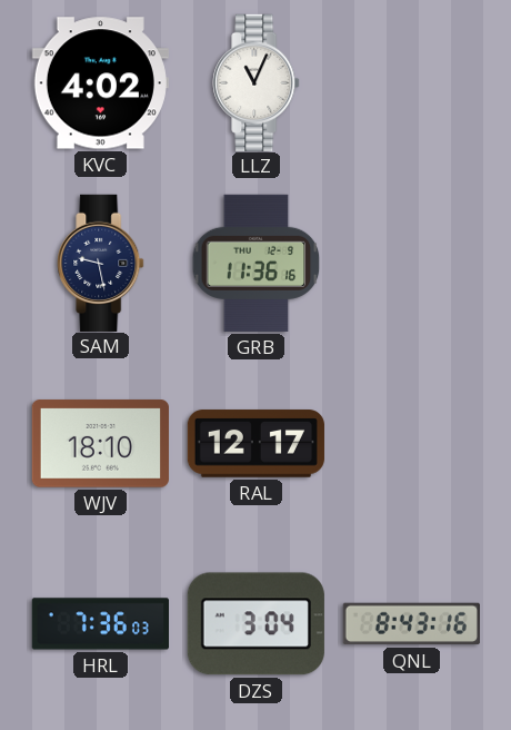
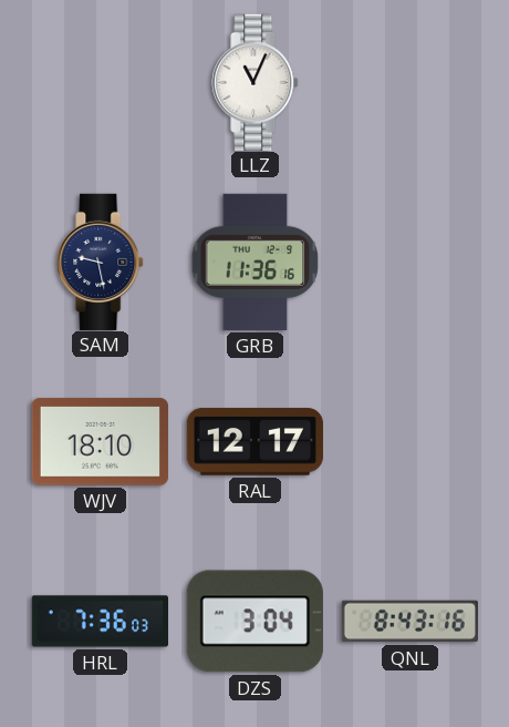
KVC: 4:02 -> none
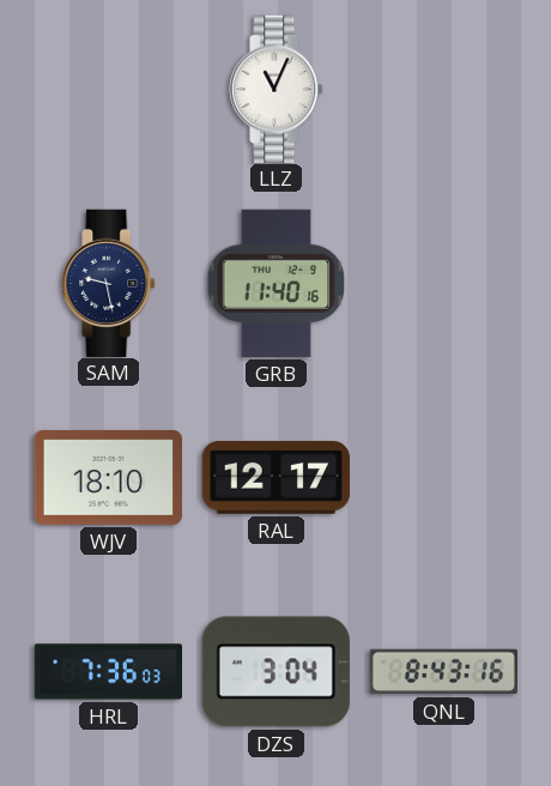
GRB: 11:36 -> 11:40
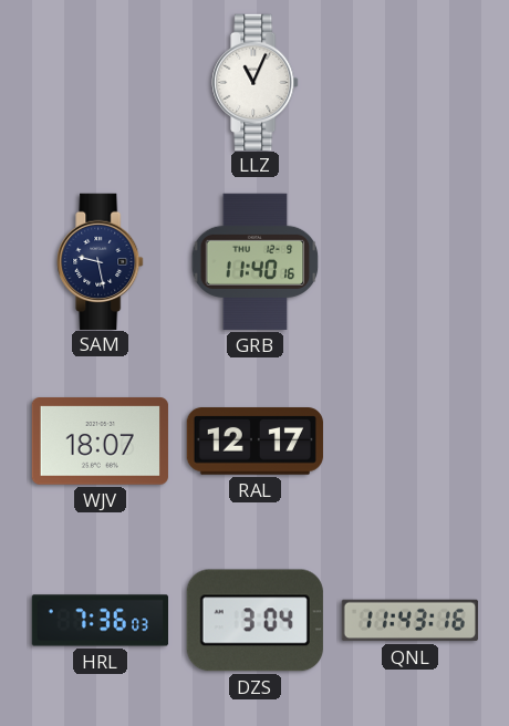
WJV: 18:10 -> 18:07
QNL: 8:43 -> 11:43
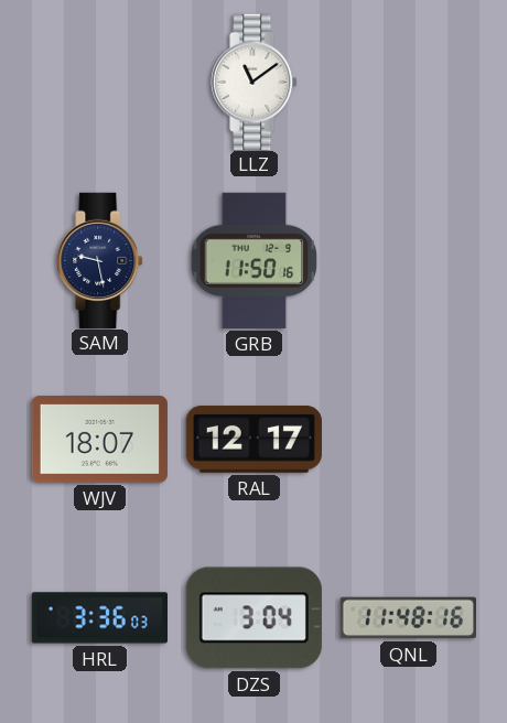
LLZ: 11:04 -> 11:09
GRB: 11:40 -> 11:50
HRL: 7:36 -> 3:36
QNL: 11:43 -> 11:48
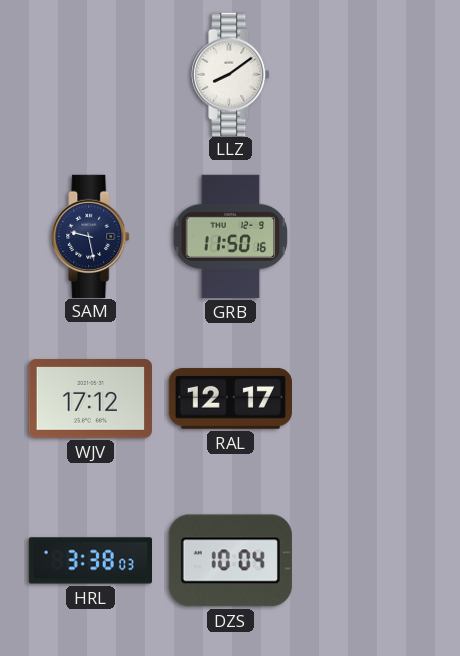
LLZ: 11:09 -> 8:09
WJV: 18:07 -> 17:12
HRL: 3:36 -> 3:38
DZS: 3:04 -> 10:04
QNL: 11:48 -> none
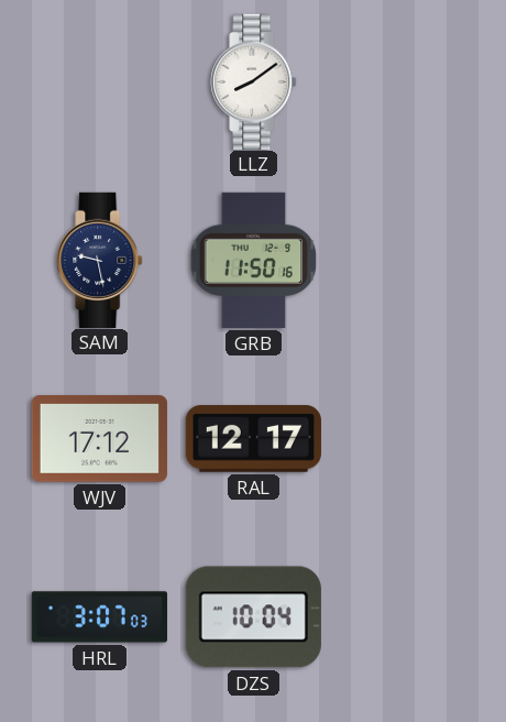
HRL: 3:38 -> 3:07
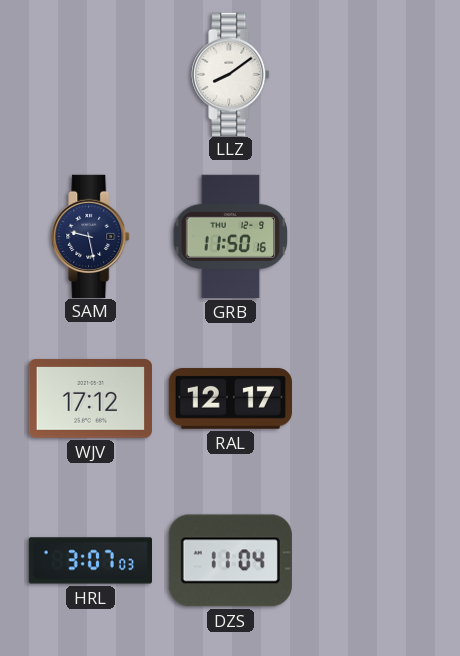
DZS: 10:04 -> 11:04
